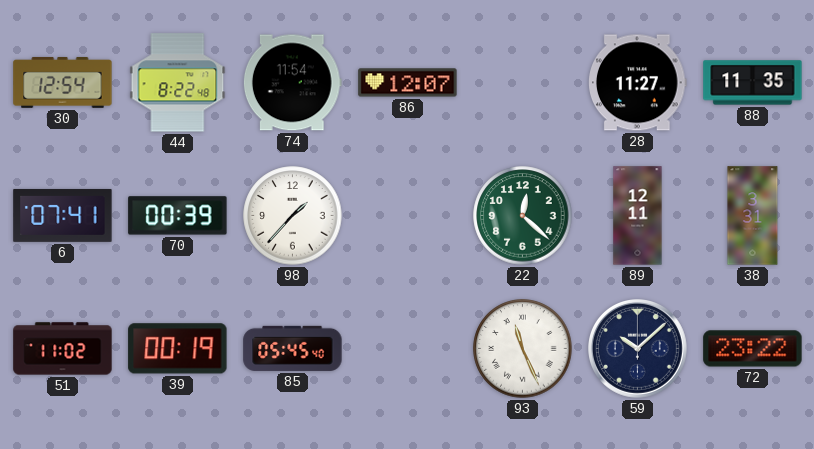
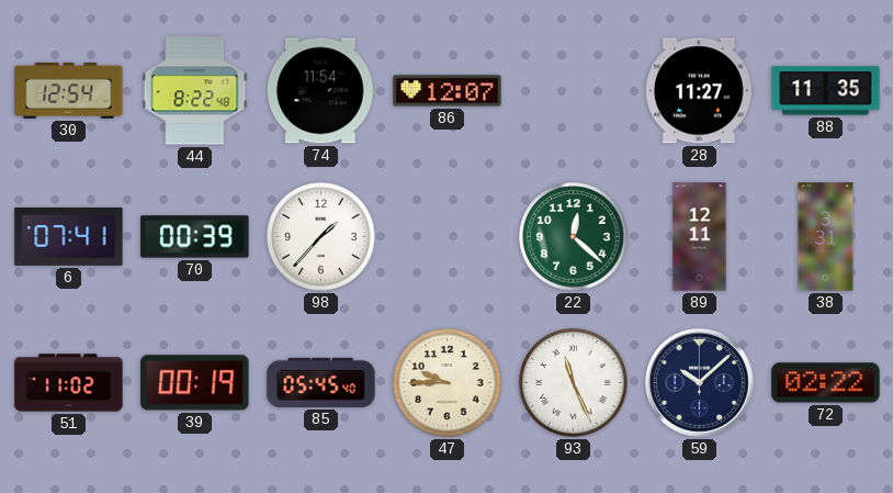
47: none -> 9:45
72: 23:22 -> 02:22
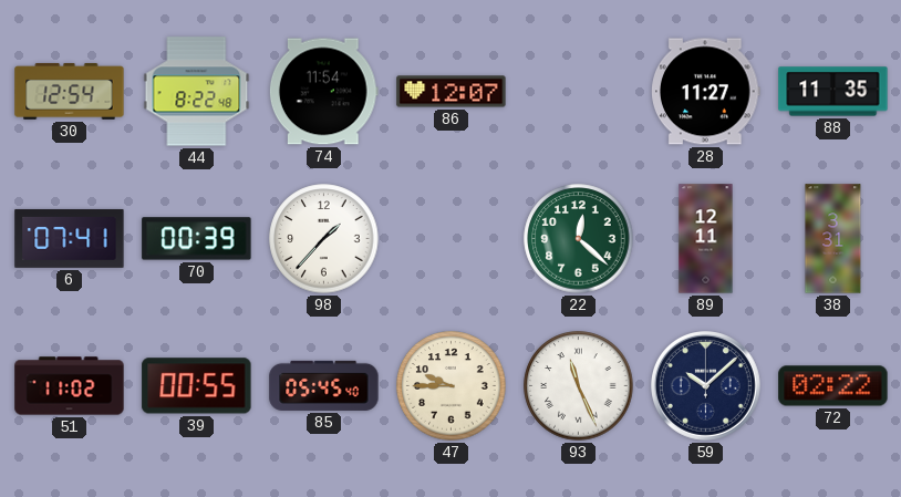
39: 00:19 -> 00:55
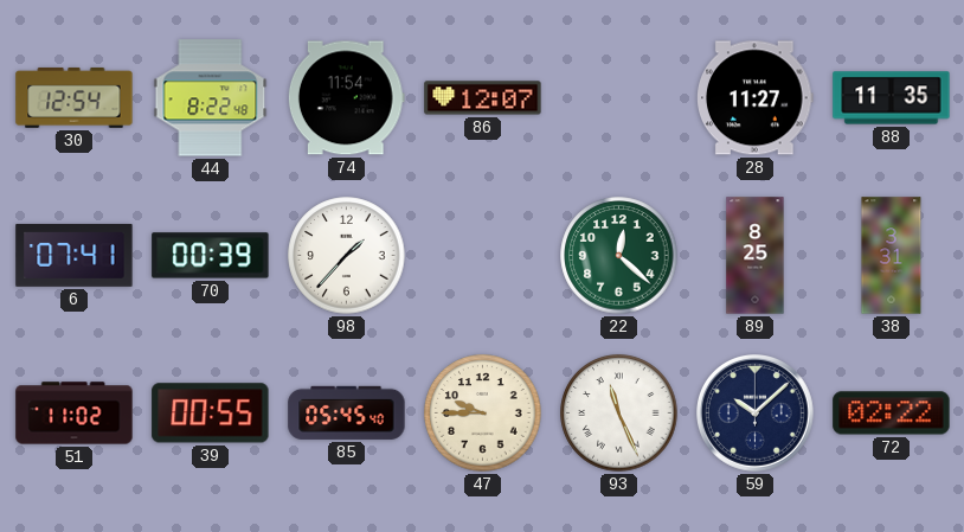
89: 12:11 -> 8:25
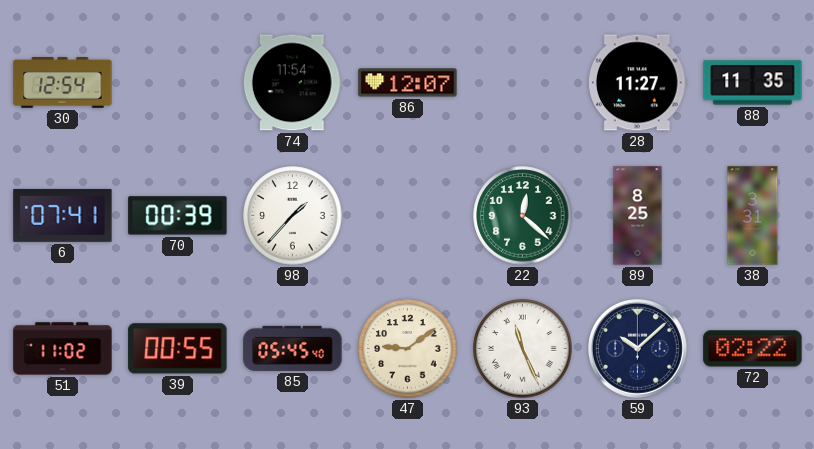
44: 8:22 -> none
47: 9:45 -> 9:09
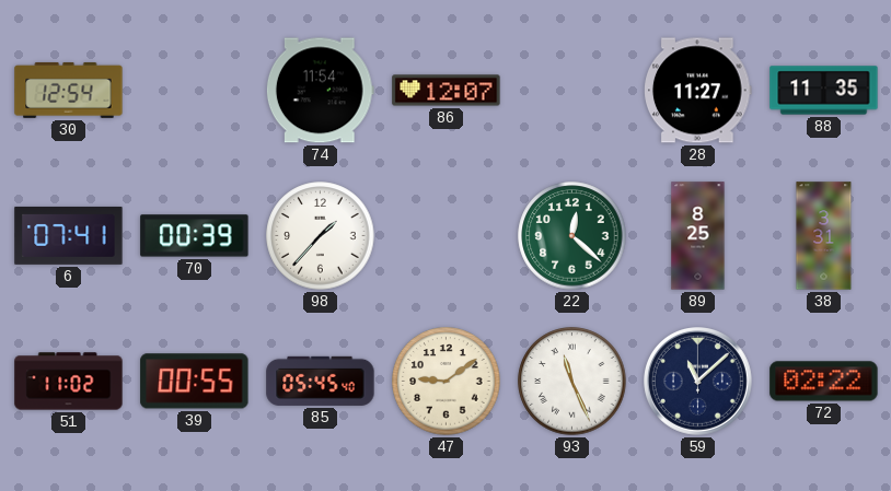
59: 10:08 -> 11:08
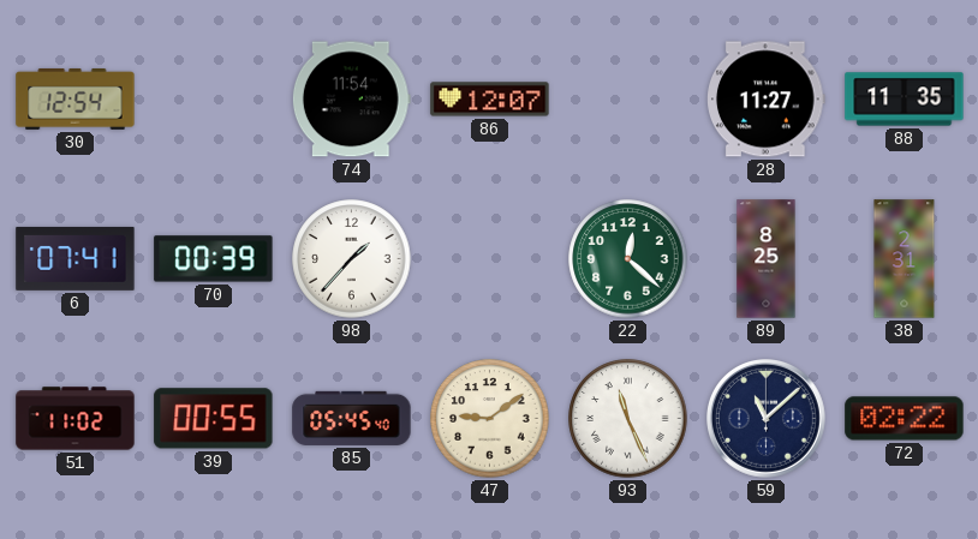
38: 3:31 -> 2:31
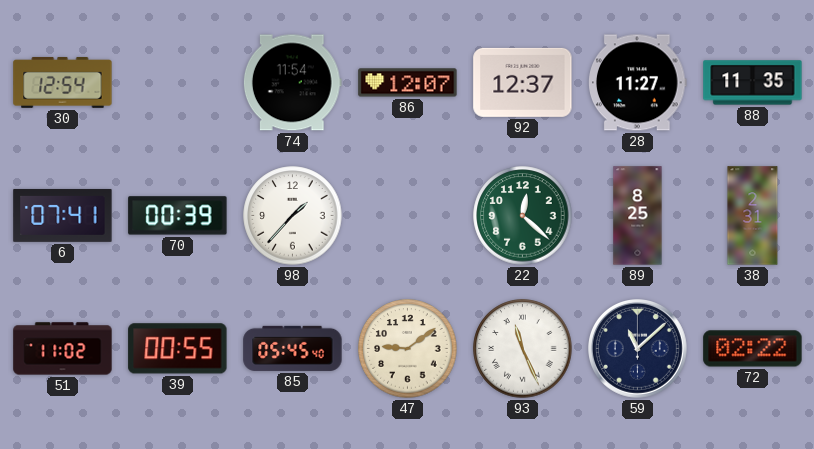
92: none -> 12:37
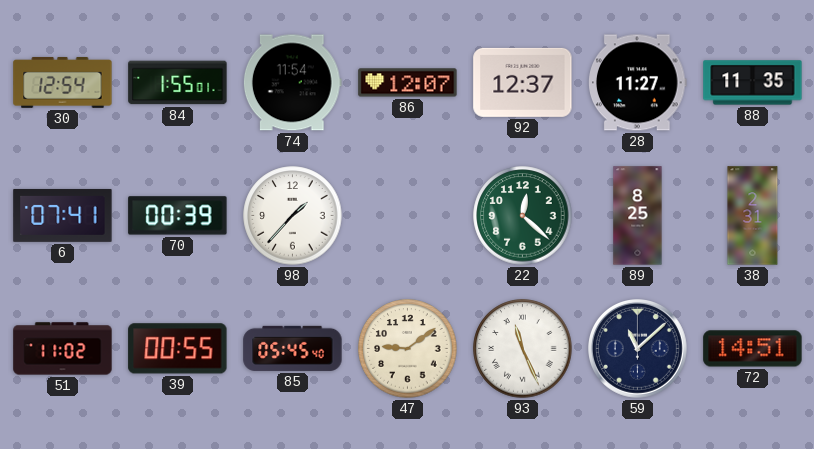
84: none -> 1:55
72: 02:22 -> 14:51
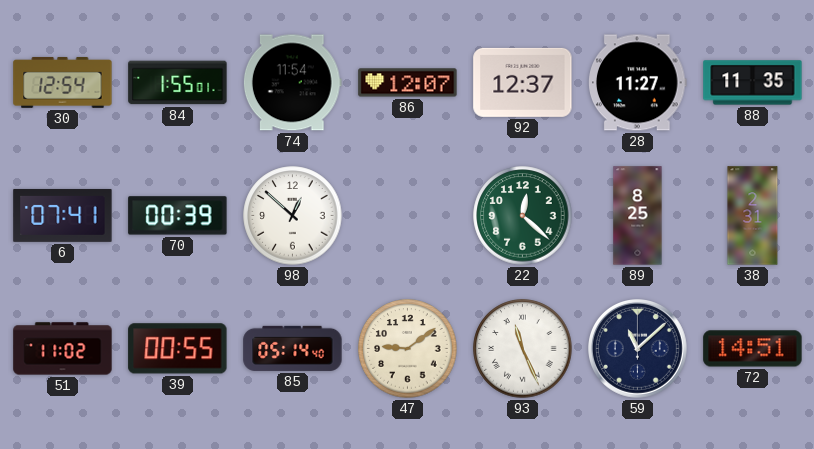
98: 1:37 -> 12:52
85: 05:45 -> 05:14
